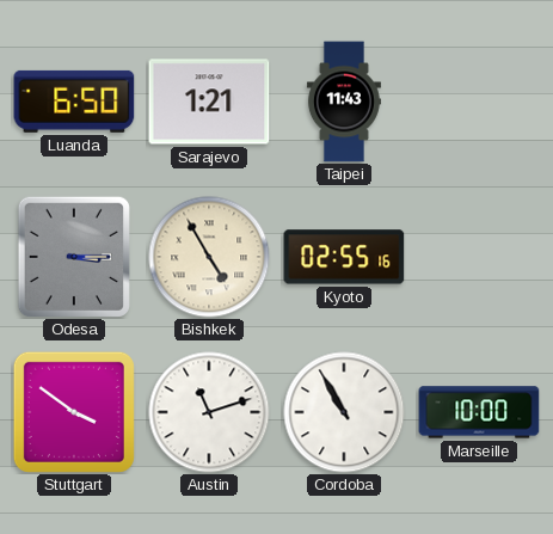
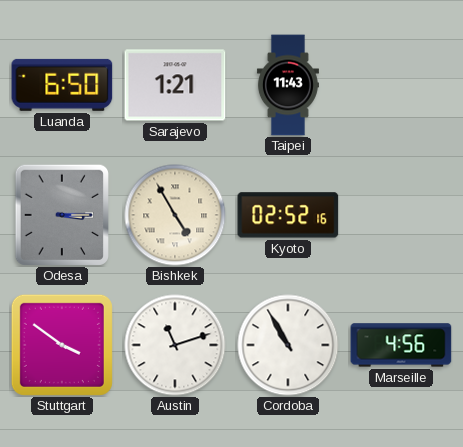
Kyoto: 02:55 -> 02:52
Marseille: 10:00 -> 4:56
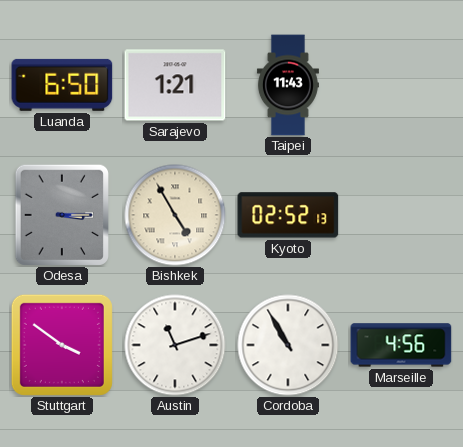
Kyoto: 02:52:16 -> 02:52:13
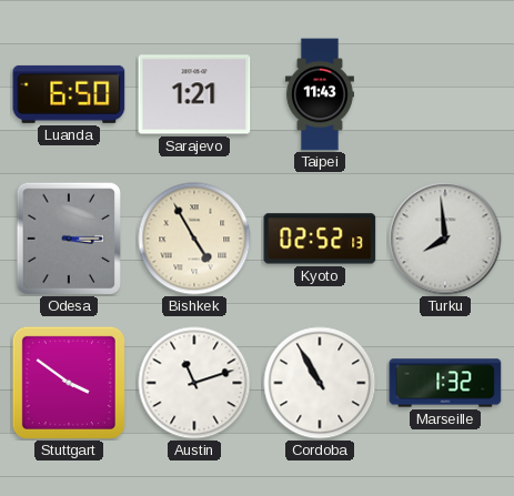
Turku: none -> 7:59
Marseille: 4:56 -> 1:32
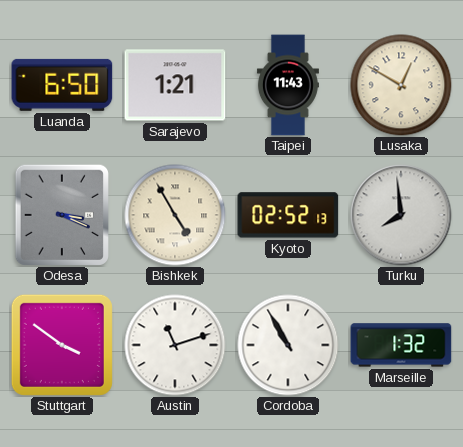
Lusaka: none -> 12:50
Odesa: 3:15 -> 3:19
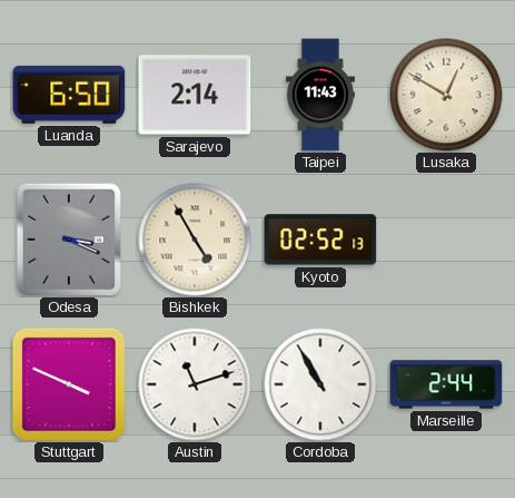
Sarajevo: 1:21 -> 2:14
Turku: 7:59 -> none
Stuttgart: 3:51 -> 3:49
Marseille: 1:32 -> 2:44
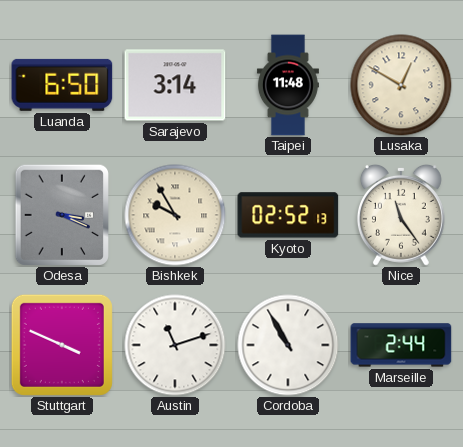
Sarajevo: 2:14 -> 3:14
Taipei: 11:43 -> 11:48
Bishkek: 4:55 -> 9:55
Nice: none -> 11:24
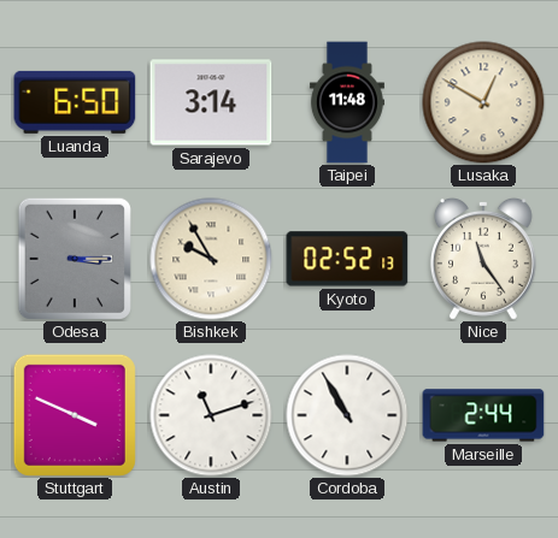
Odesa: 3:19 -> 3:15
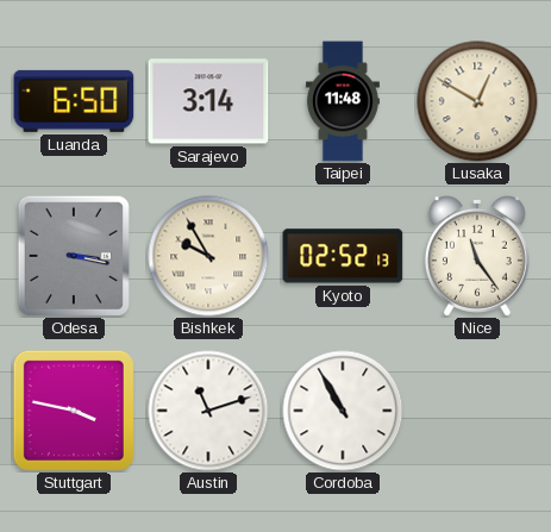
Odesa: 3:15 -> 3:17
Stuttgart: 3:49 -> 3:47
Marseille: 2:44 -> none
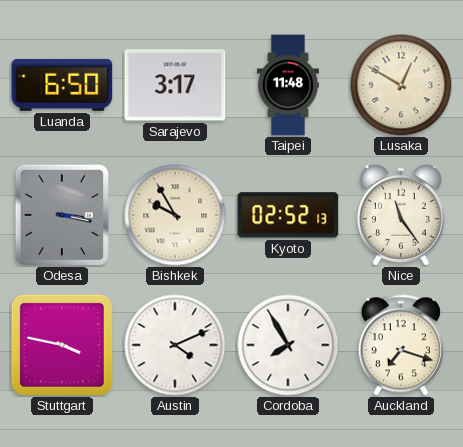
Sarajevo: 3:14 -> 3:17
Austin: 11:12 -> 4:11
Cordoba: 10:55 -> 7:55
Auckland: none -> 7:18
